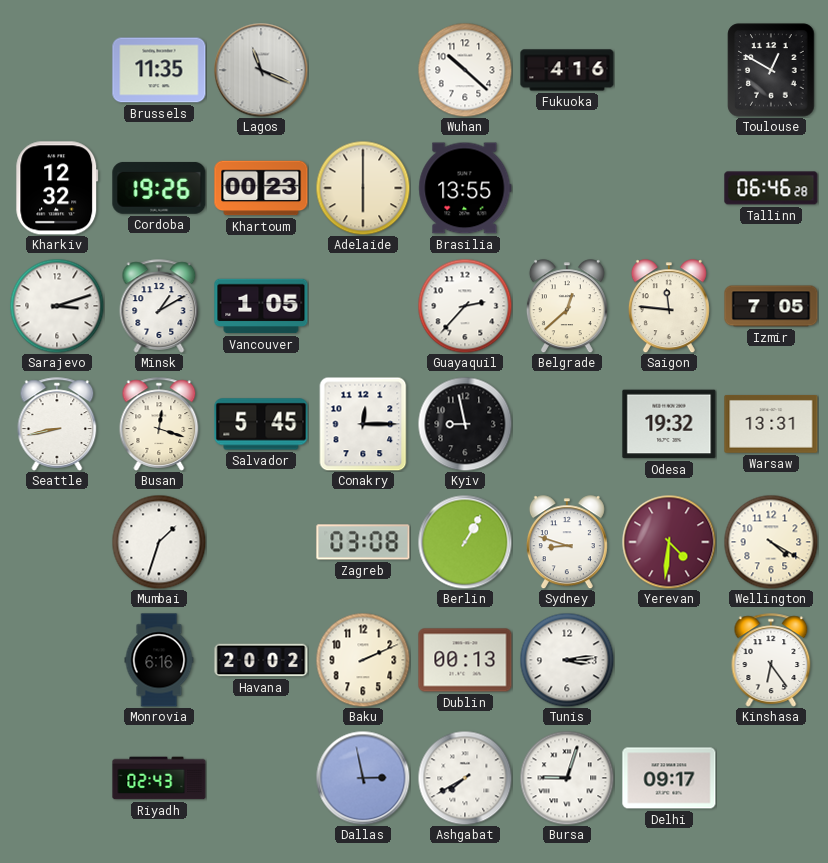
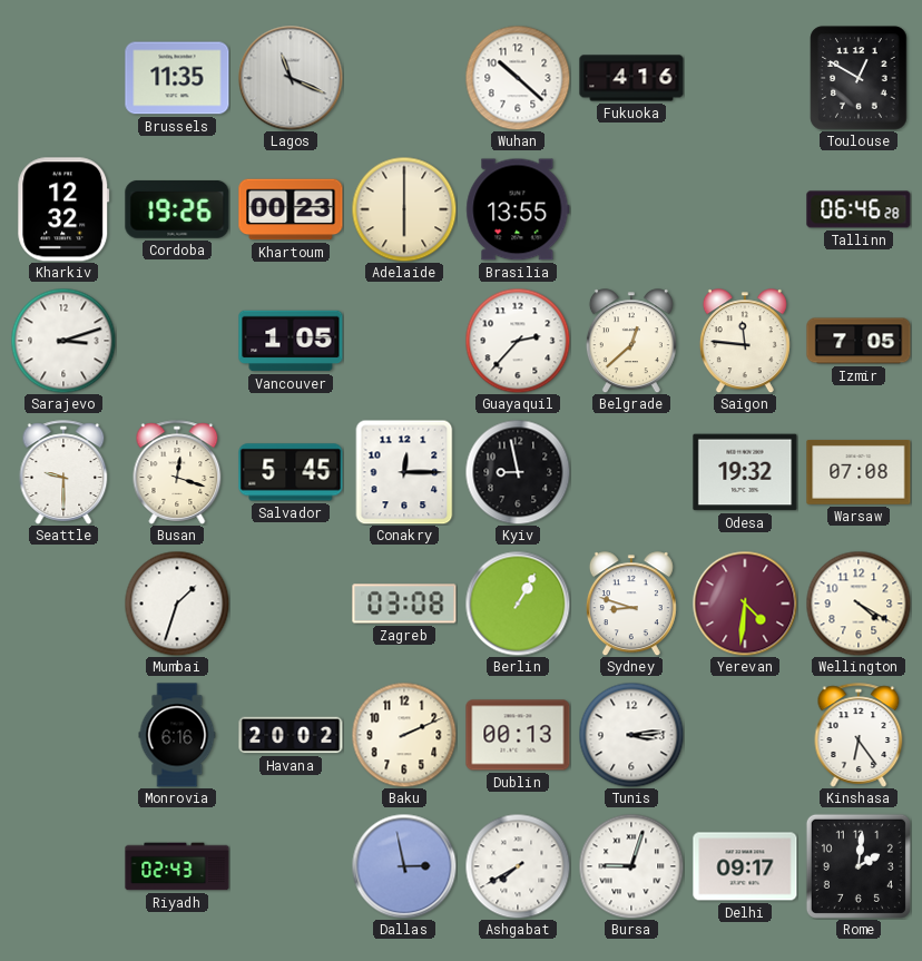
Minsk: 1:10 -> none
Seattle: 8:43 -> 9:30
Warsaw: 13:31 -> 07:08
Rome: none -> 2:01
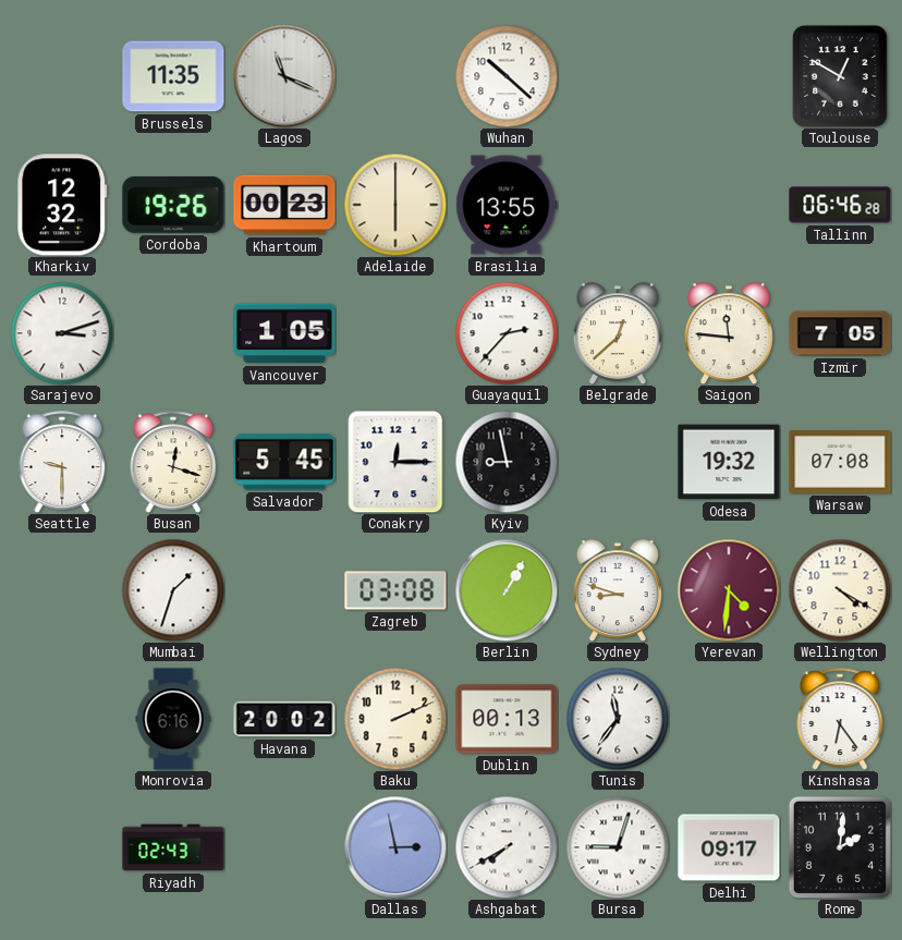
Fukuoka: 4:16 -> none
Tunis: 3:14 -> 11:36
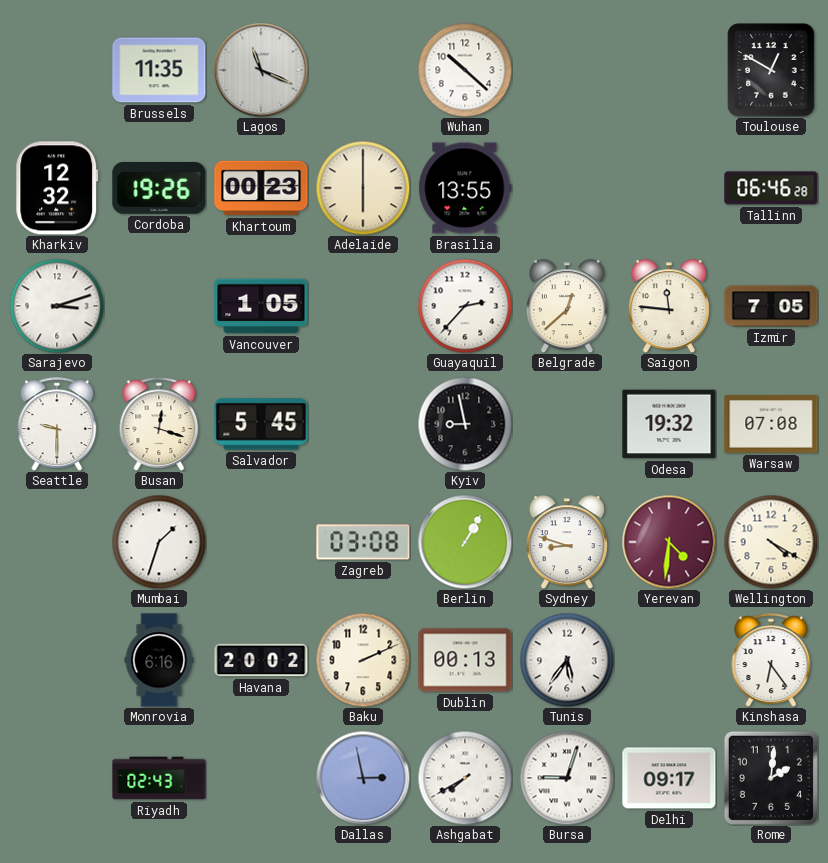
Conakry: 12:15 -> none
Tunis: 11:36 -> 5:36
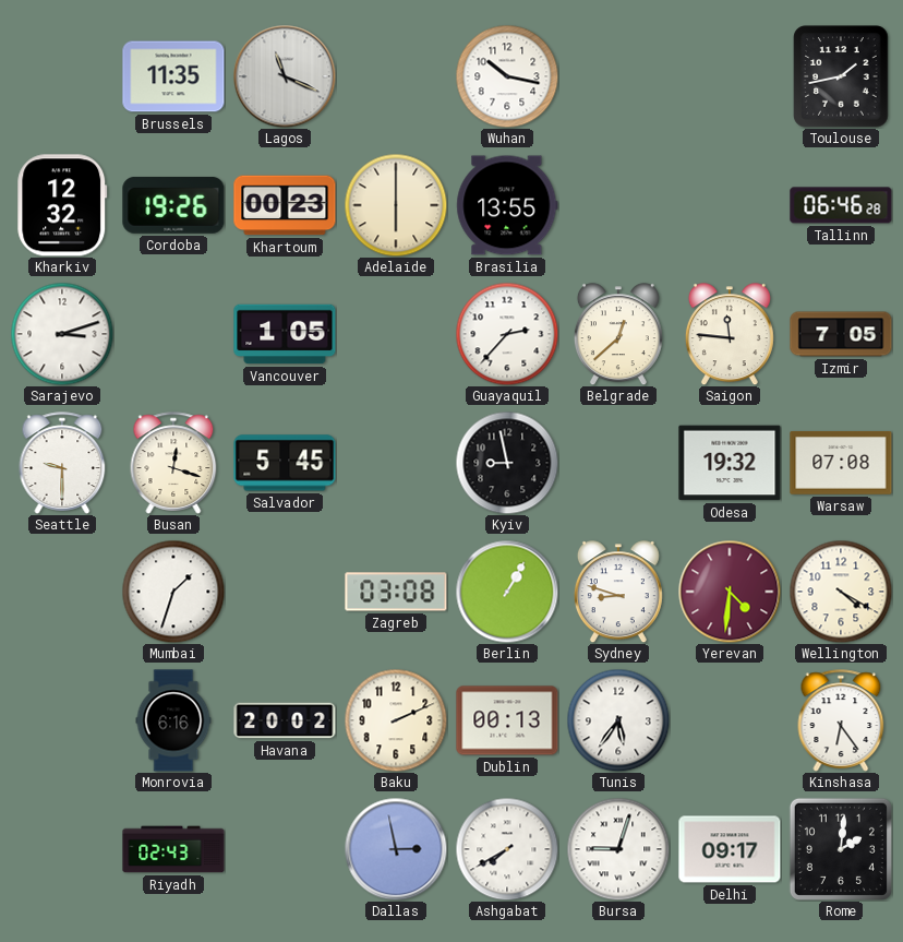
Wuhan: 10:22 -> 10:17
Toulouse: 12:50 -> 1:43
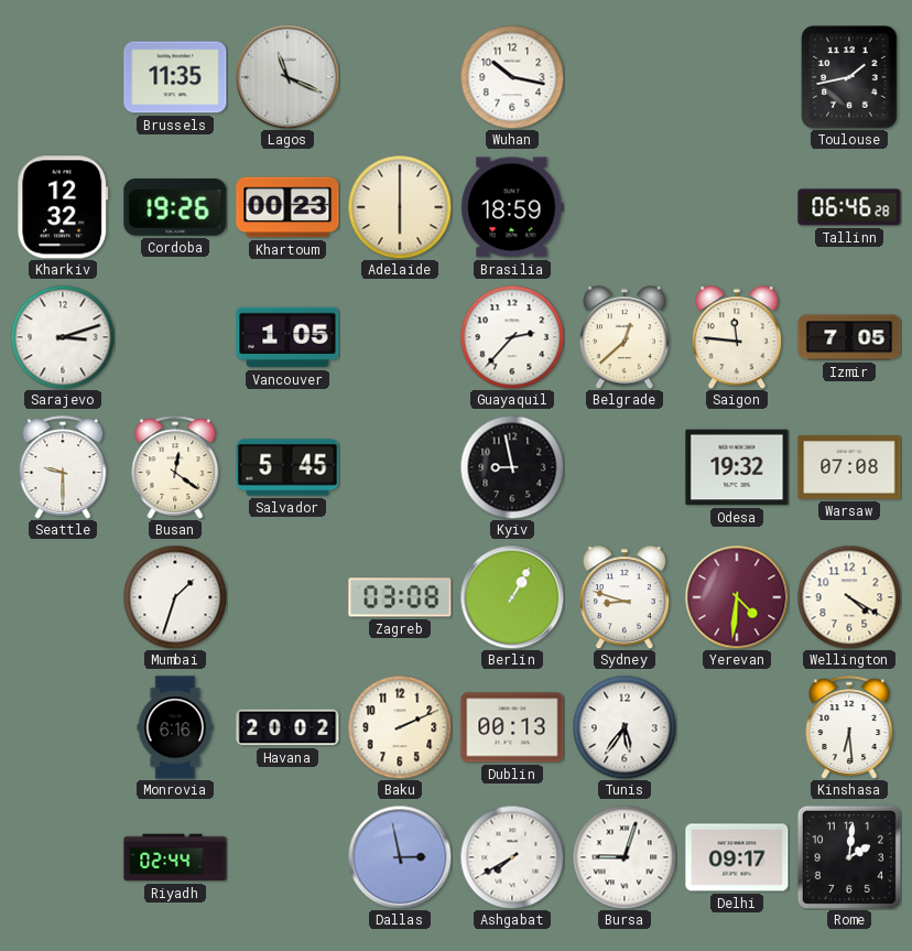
Brasilia: 13:55 -> 18:59
Busan: 12:18 -> 12:21
Kinshasa: 6:24 -> 6:29
Riyadh: 02:43 -> 02:44
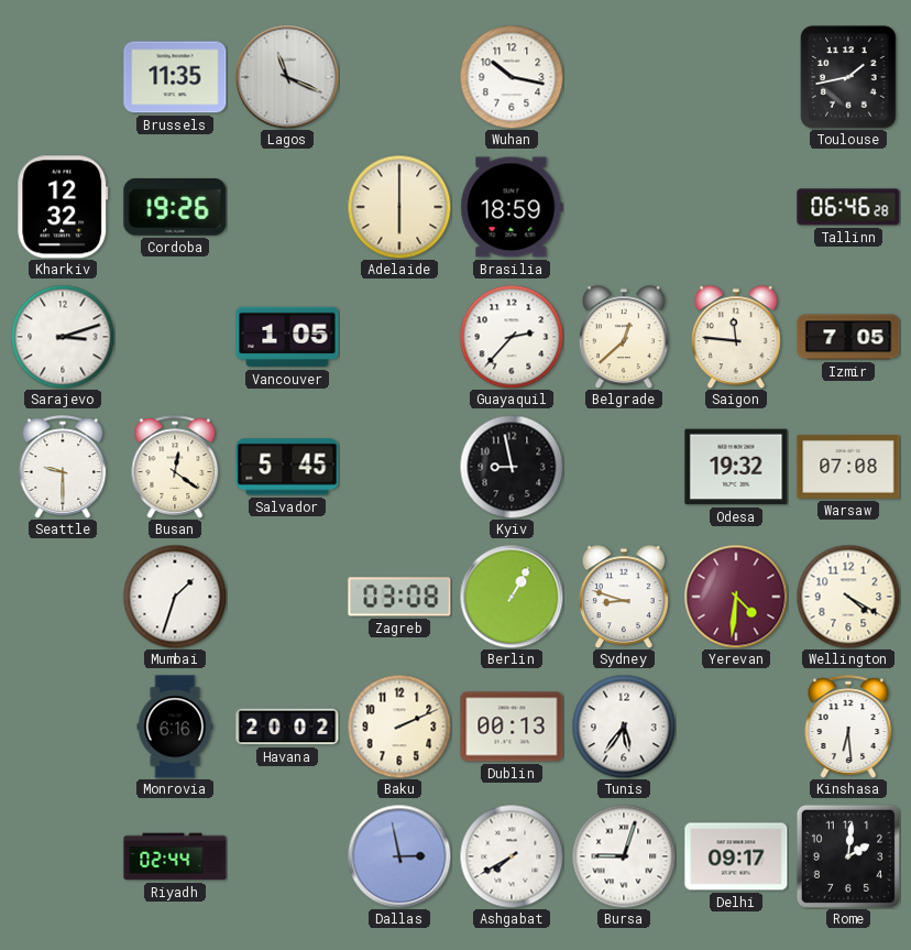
Khartoum: 00:23 -> none
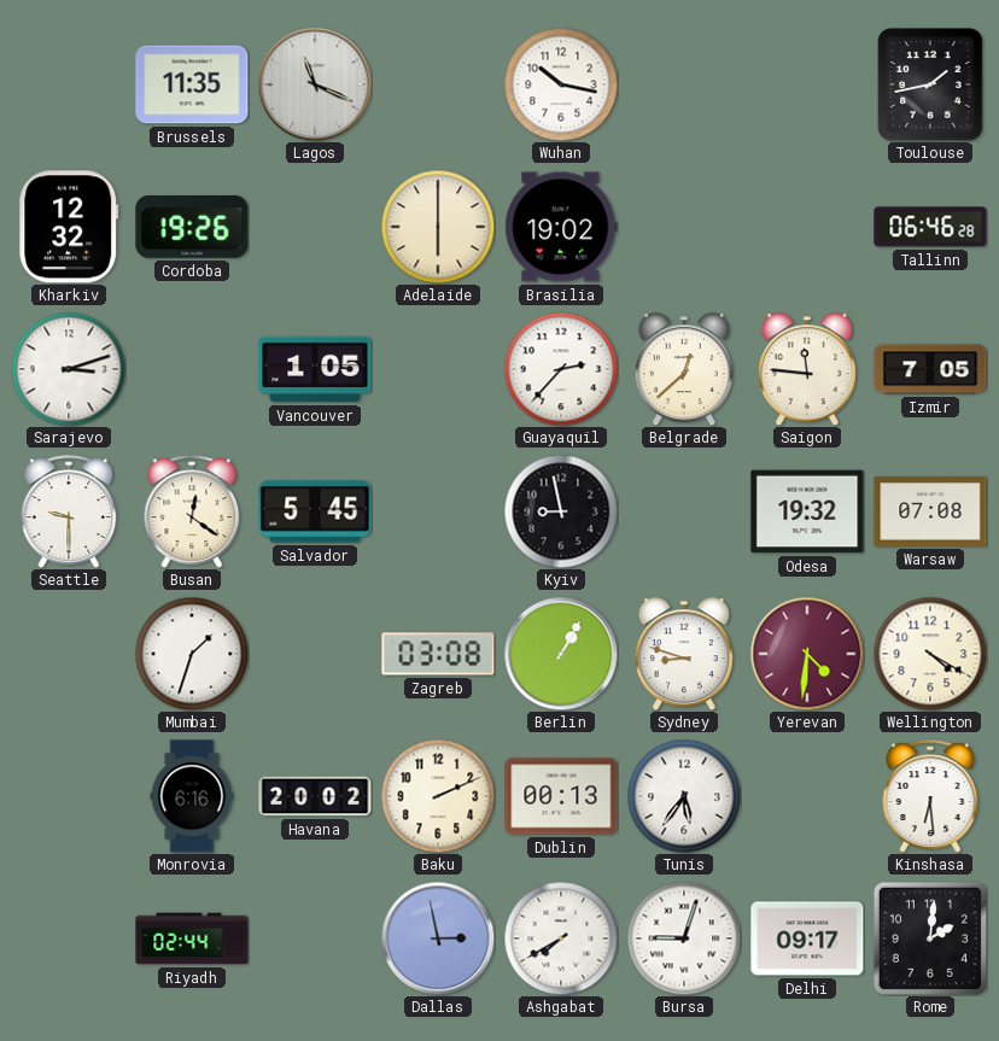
Brasilia: 18:59 -> 19:02
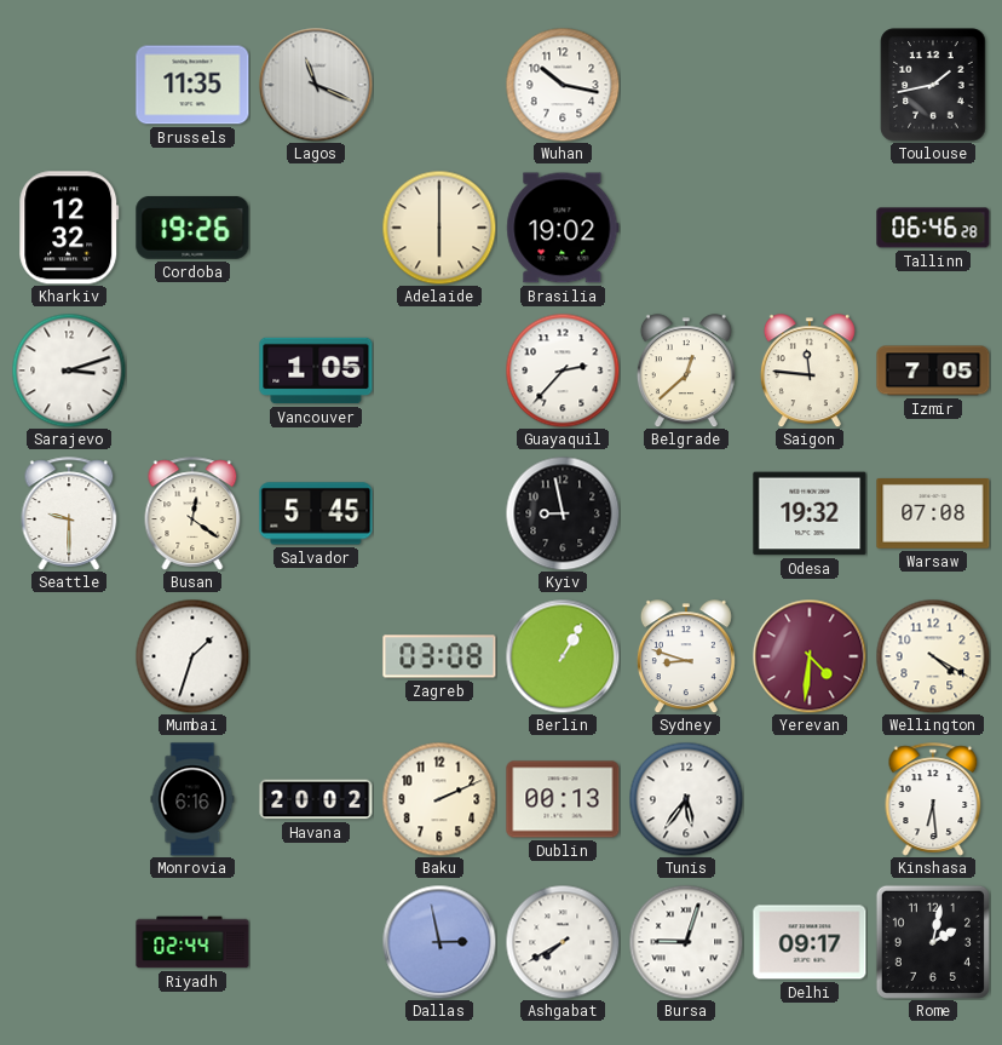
Rome: 2:01 -> 2:02
